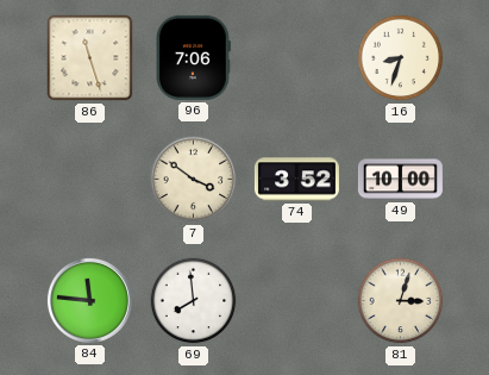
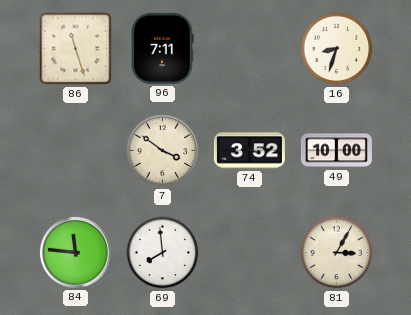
96: 7:06 -> 7:11
81: 3:03 -> 3:05
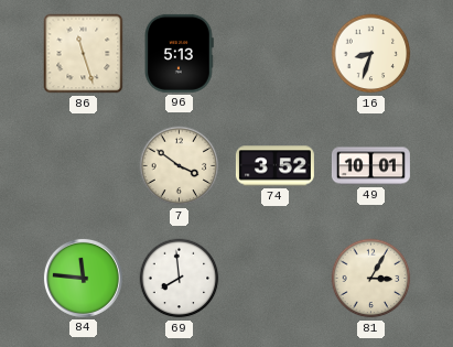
96: 7:11 -> 5:13
49: 10:00 -> 10:01
